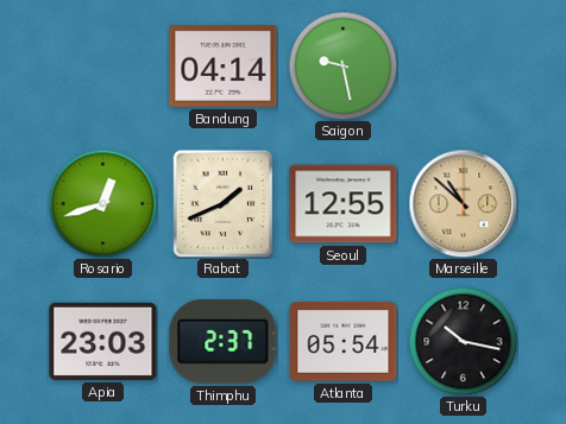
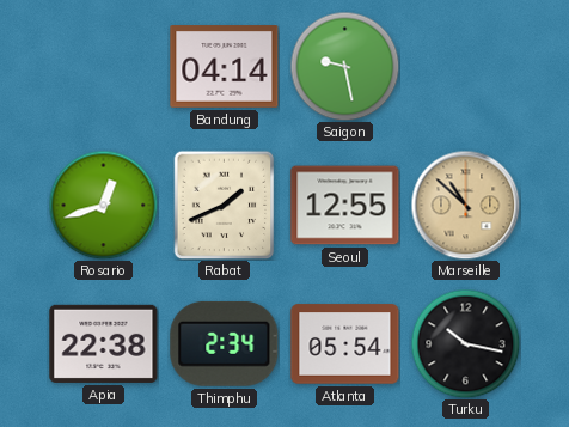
Apia: 23:03 -> 22:38
Thimphu: 2:37 -> 2:34
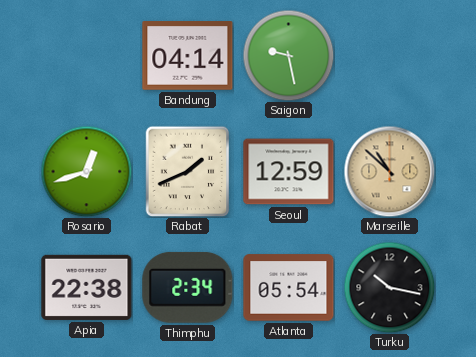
Seoul: 12:55 -> 12:59
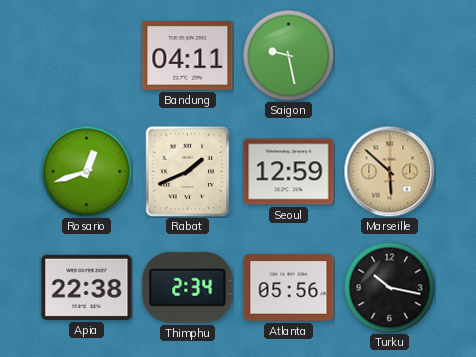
Bandung: 04:14 -> 04:11
Marseille: 10:52 -> 5:52
Atlanta: 05:54 -> 05:56
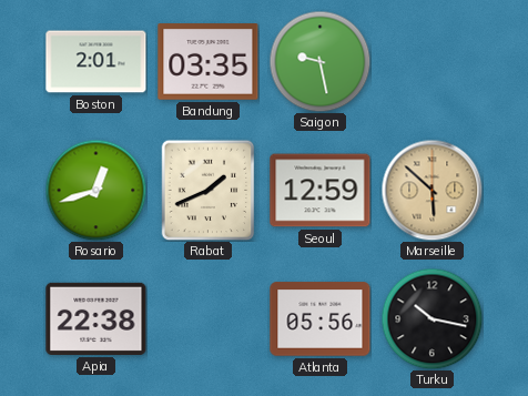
Boston: none -> 2:01
Bandung: 04:11 -> 03:35
Thimphu: 2:34 -> none
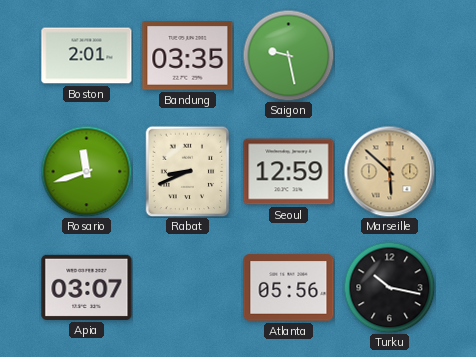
Rosario: 12:42 -> 11:42
Rabat: 1:41 -> 8:41
Apia: 22:38 -> 03:07
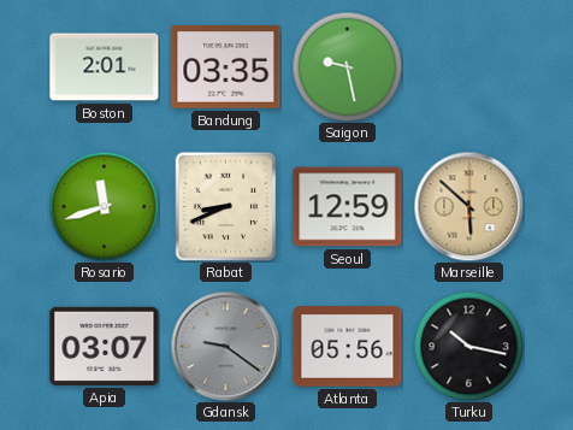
Gdansk: none -> 9:21
